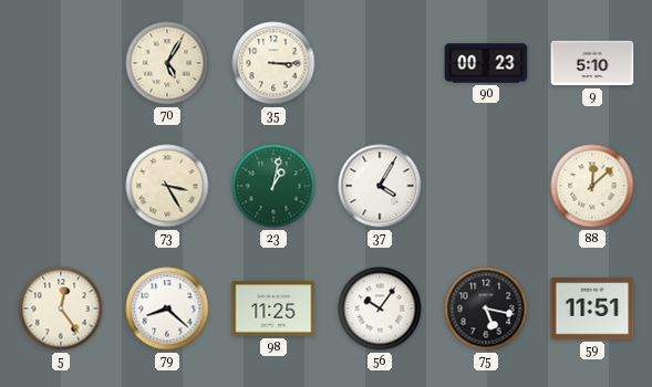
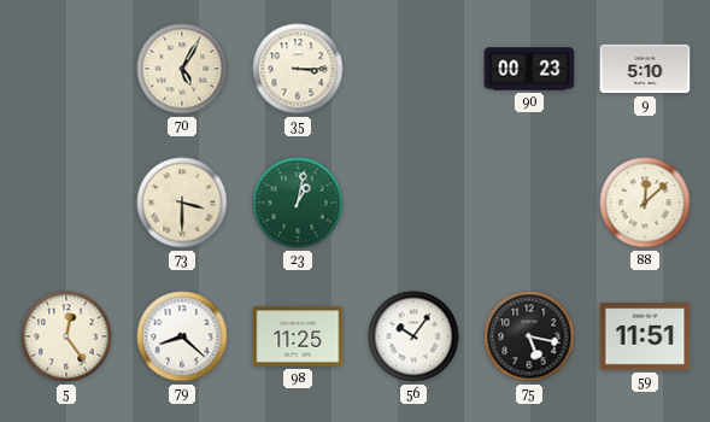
73: 3:25 -> 3:30
37: 4:05 -> none
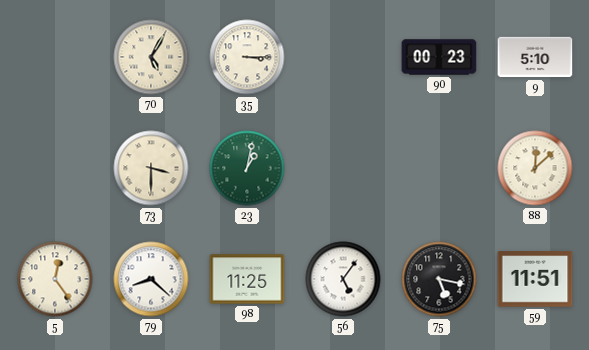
56: 10:06 -> 5:06
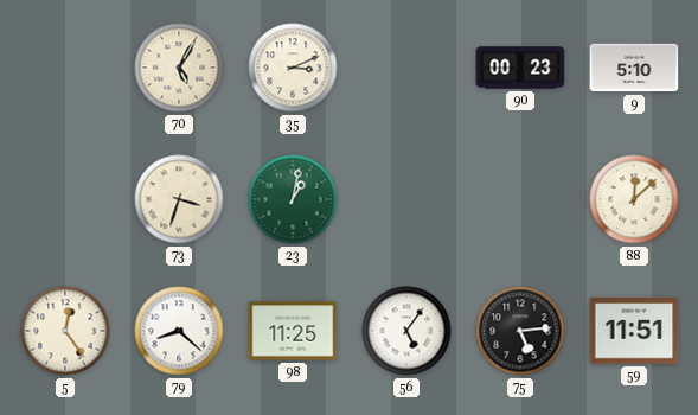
35: 3:15 -> 3:11
73: 3:30 -> 3:33
75: 5:17 -> 5:14
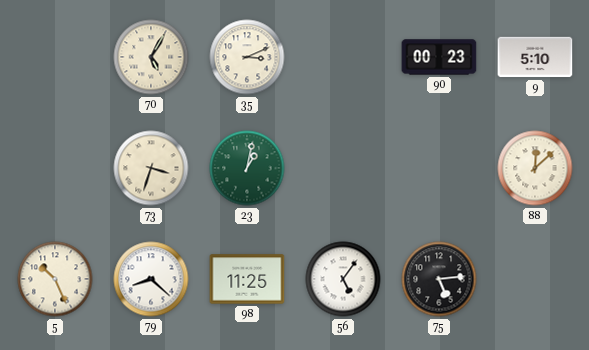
5: 12:24 -> 10:26
59: 11:51 -> none
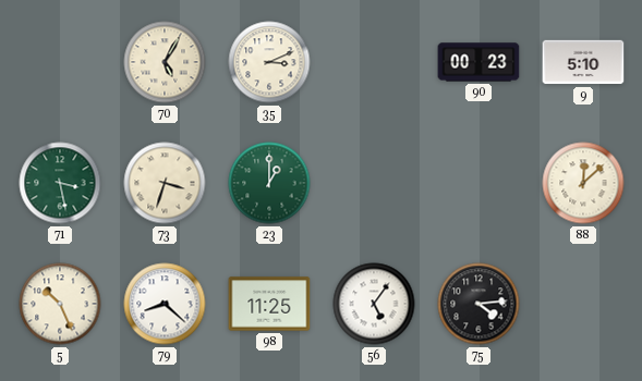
71: none -> 3:28
23: 1:02 -> 1:00
75: 5:14 -> 4:14
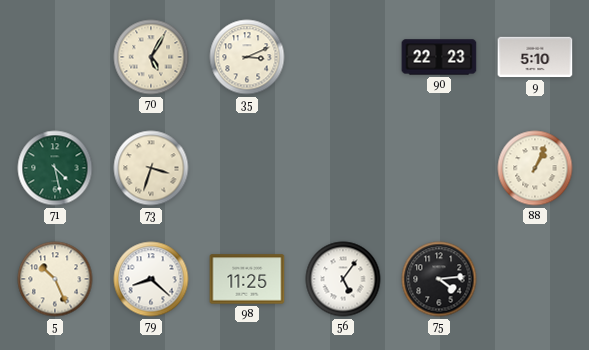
90: 00:23 -> 22:23
71: 3:28 -> 4:28
23: 1:00 -> none
88: 12:08 -> 1:04
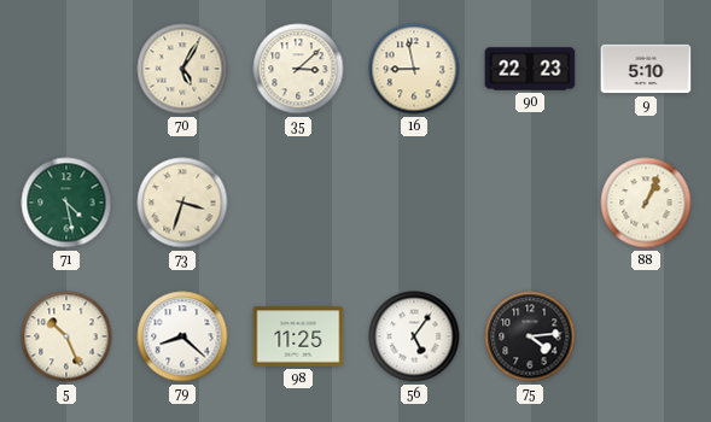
35: 3:11 -> 3:08
16: none -> 8:58
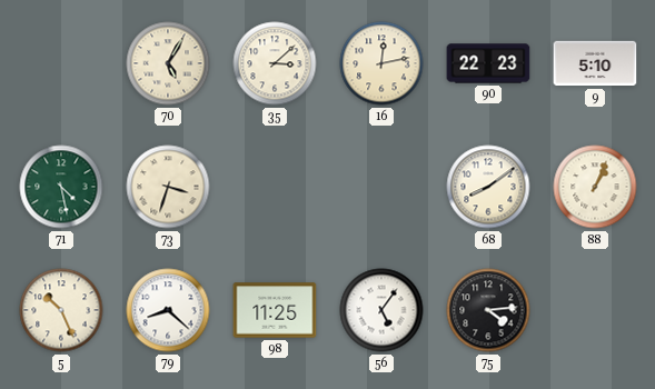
16: 8:58 -> 12:13
68: none -> 8:09
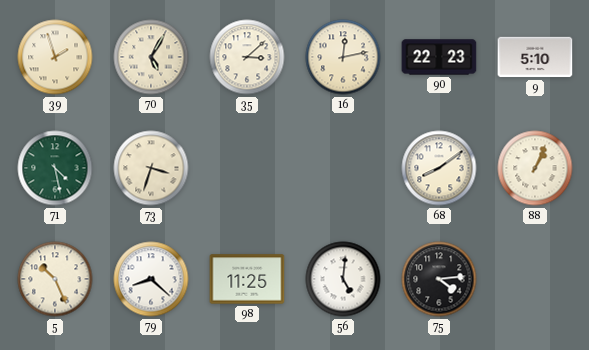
39: none -> 1:57
56: 5:06 -> 5:01
